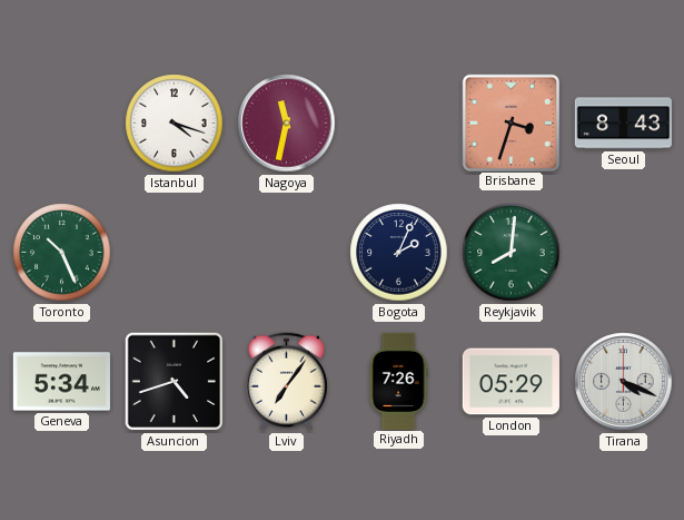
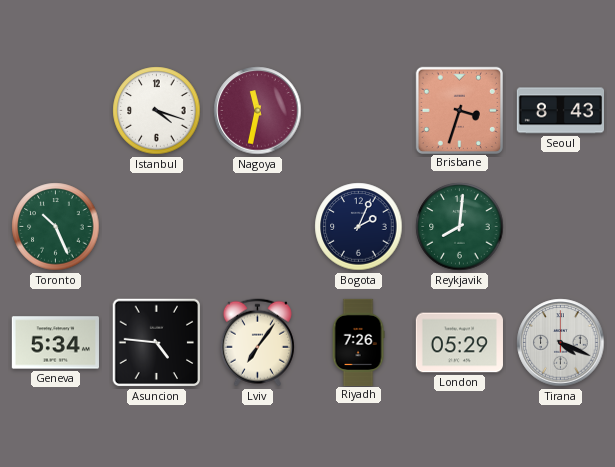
Asuncion: 4:42 -> 4:46
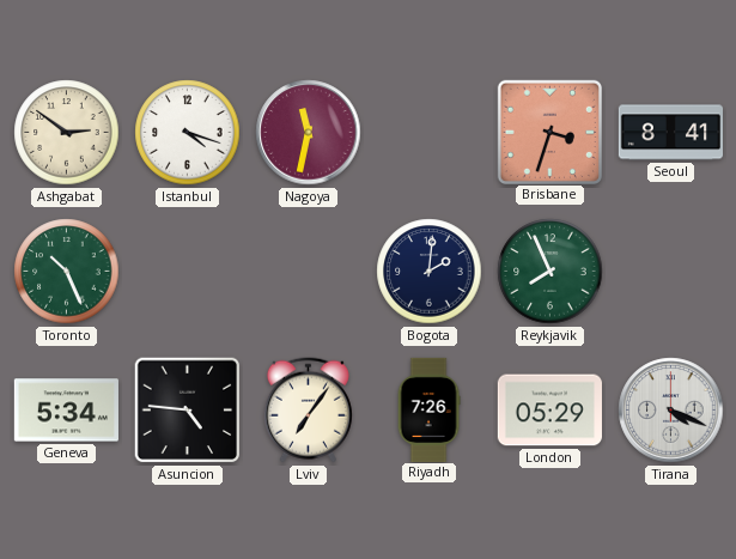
Ashgabat: none -> 2:51
Seoul: 8:43 -> 8:41
Bogota: 2:04 -> 2:01
Reykjavik: 8:01 -> 7:56
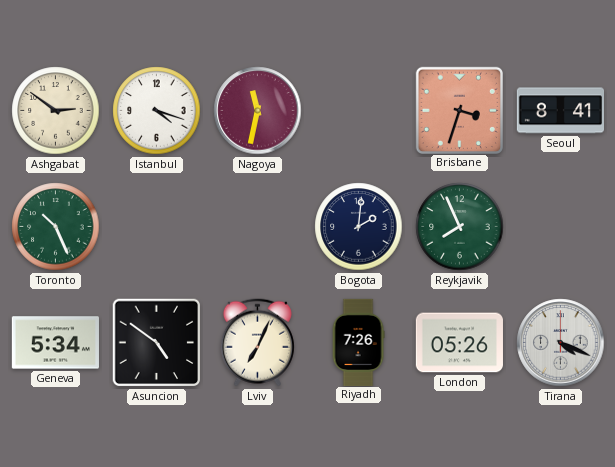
Asuncion: 4:46 -> 4:51
Lviv: 7:06 -> 7:04
London: 05:29 -> 05:26
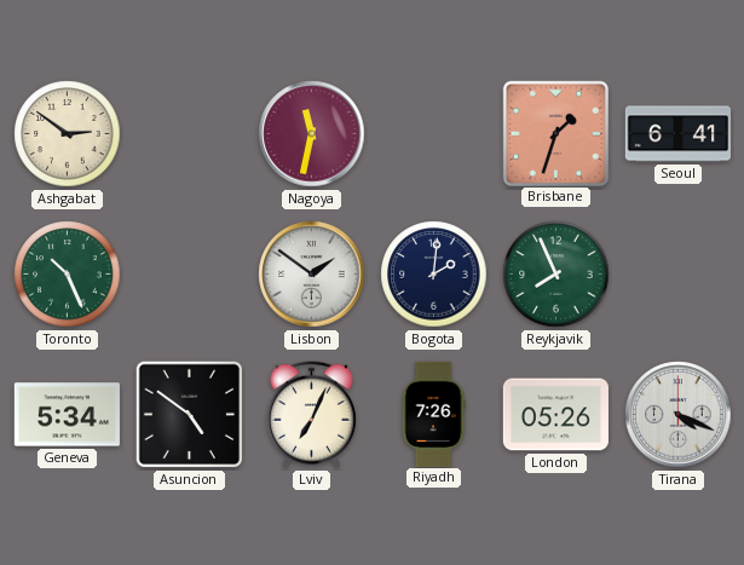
Istanbul: 4:18 -> none
Brisbane: 3:33 -> 1:33
Seoul: 8:41 -> 6:41
Lisbon: none -> 1:51
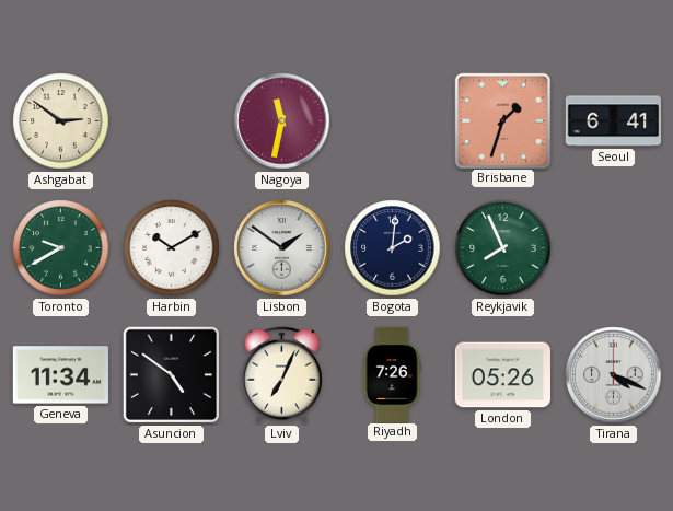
Toronto: 10:26 -> 9:40
Harbin: none -> 10:10
Geneva: 5:34 -> 11:34
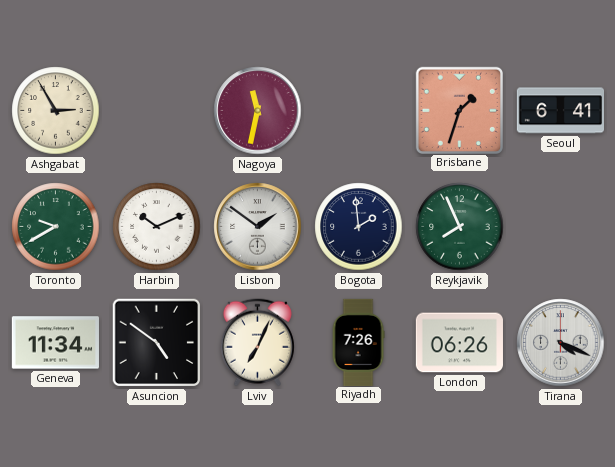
Ashgabat: 2:51 -> 2:55
Harbin: 10:10 -> 10:11
Bogota: 2:01 -> 1:59
London: 05:26 -> 06:26
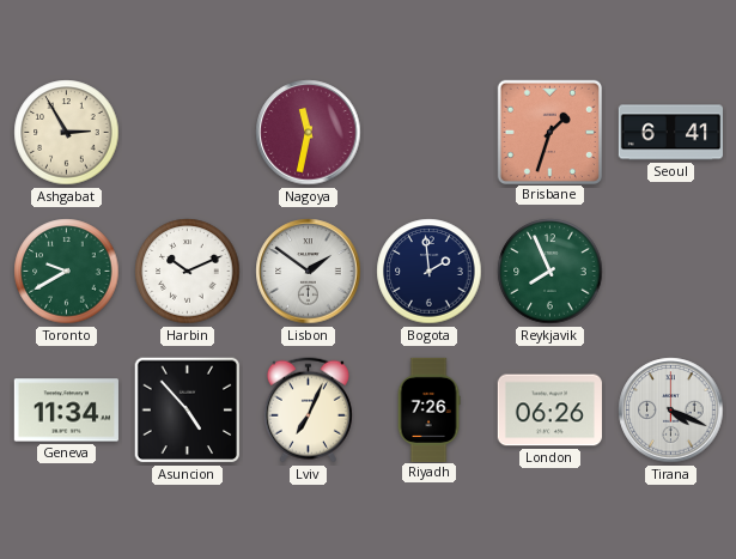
Asuncion: 4:51 -> 4:53
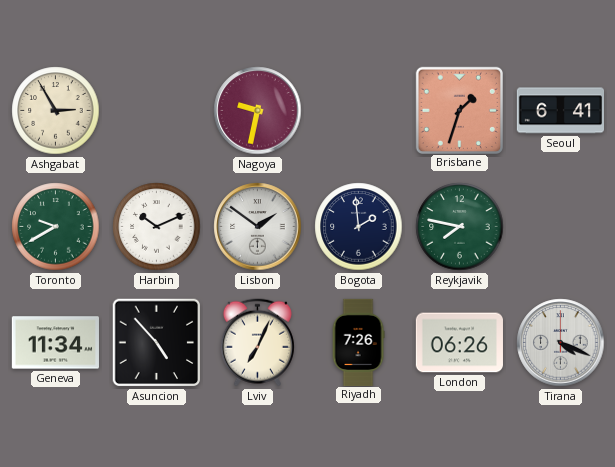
Nagoya: 11:32 -> 9:32
Reykjavik: 7:56 -> 7:47
